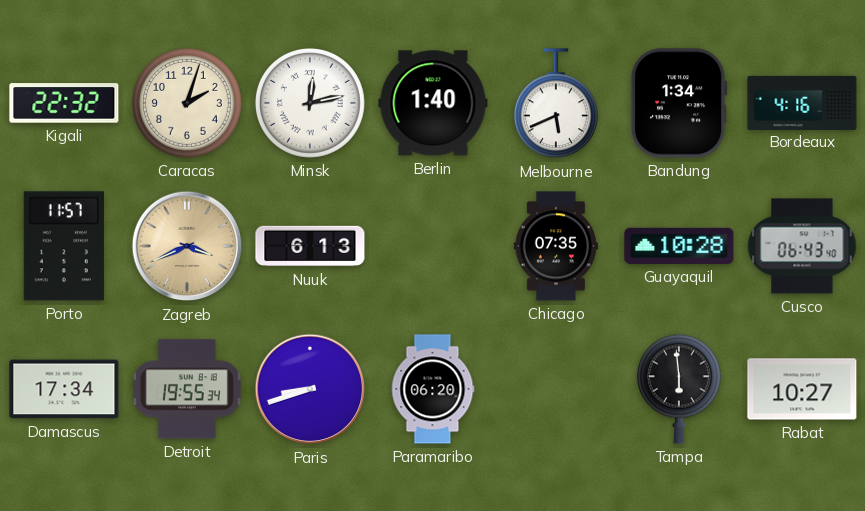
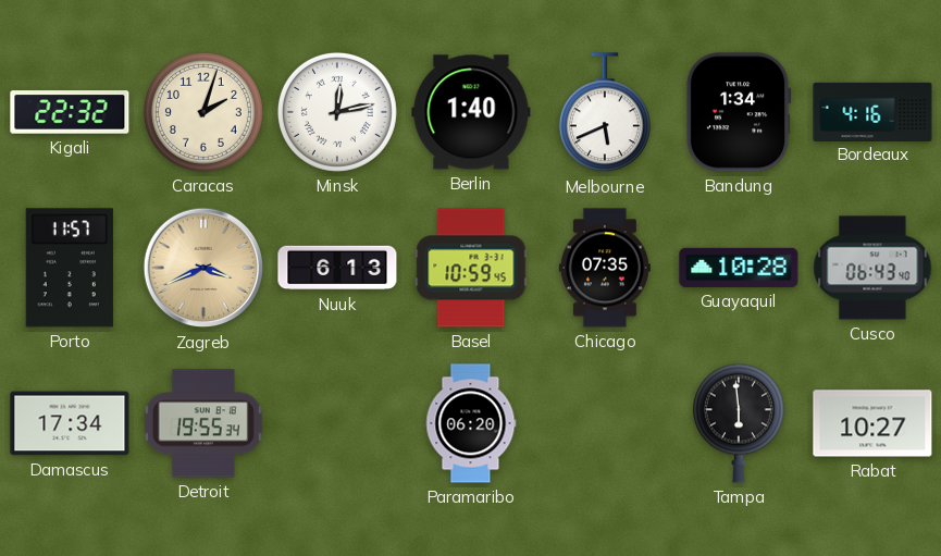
Basel: none -> 10:59
Paris: 8:42 -> none
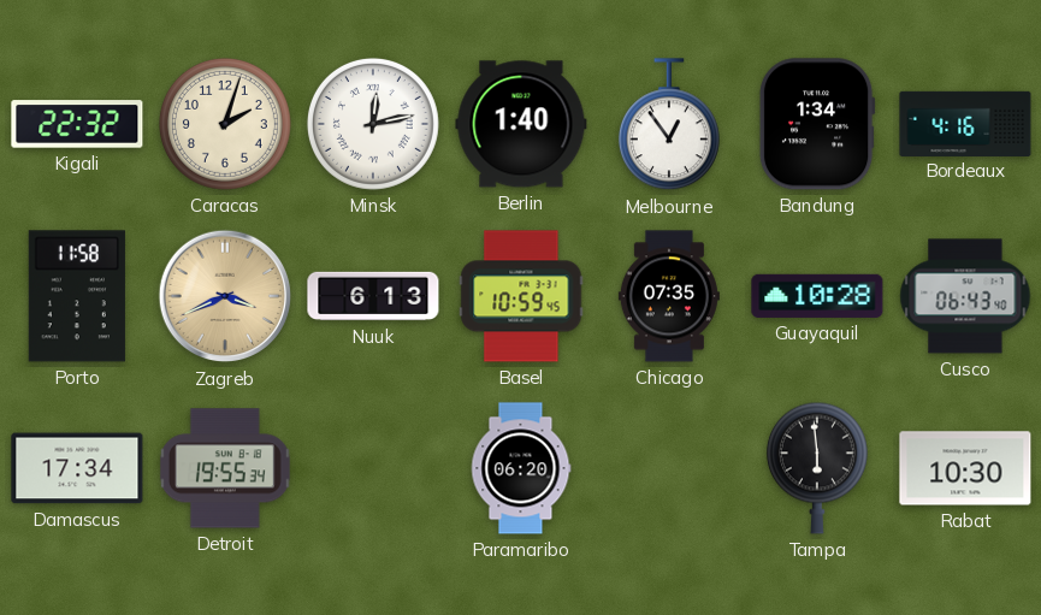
Melbourne: 5:41 -> 12:54
Porto: 11:57 -> 11:58
Rabat: 10:27 -> 10:30
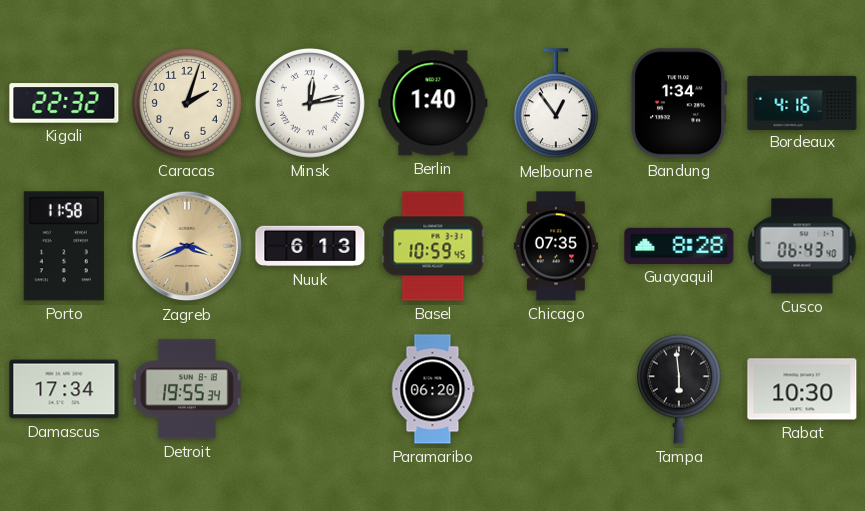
Guayaquil: 10:28 -> 8:28
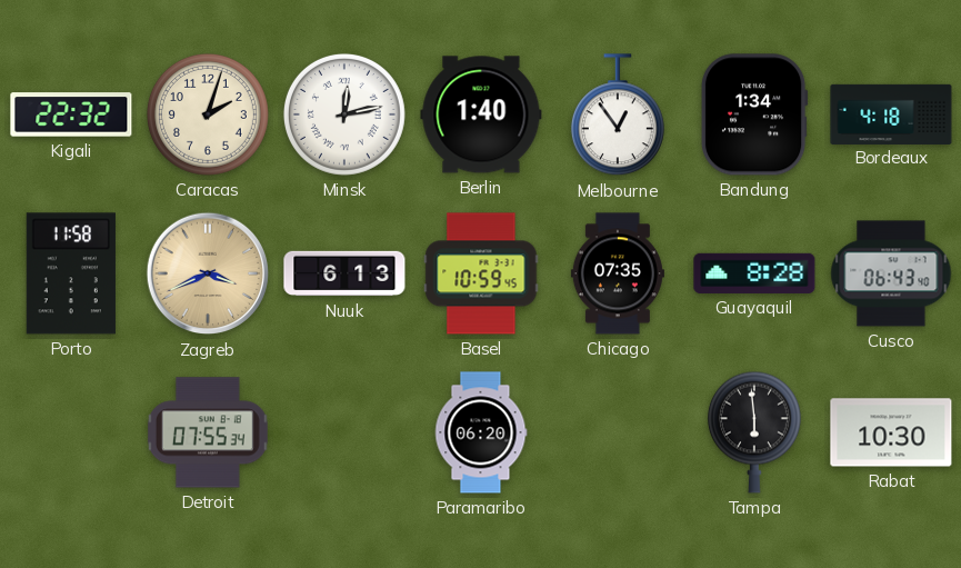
Bordeaux: 4:16 -> 4:18
Damascus: 17:34 -> none
Detroit: 19:55 -> 07:55
